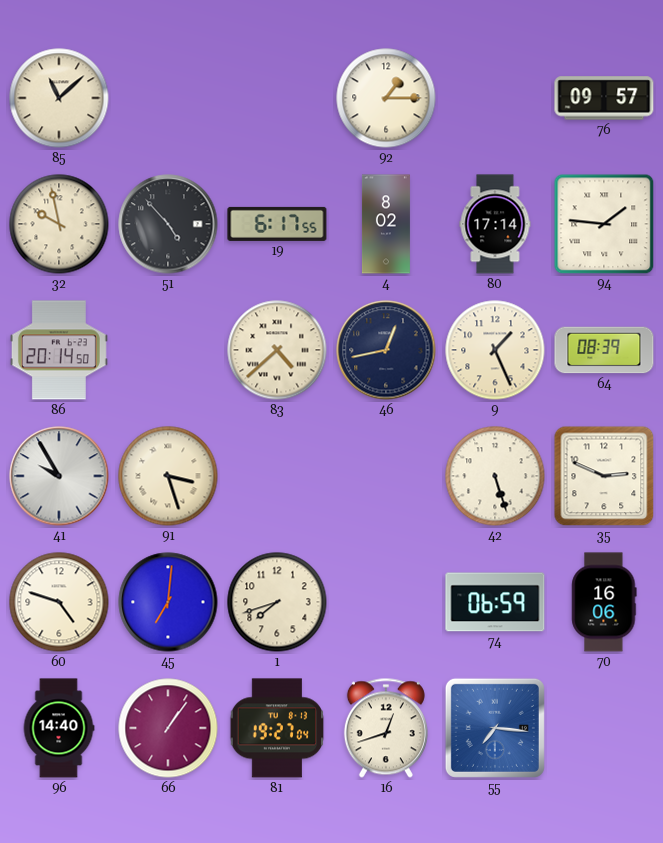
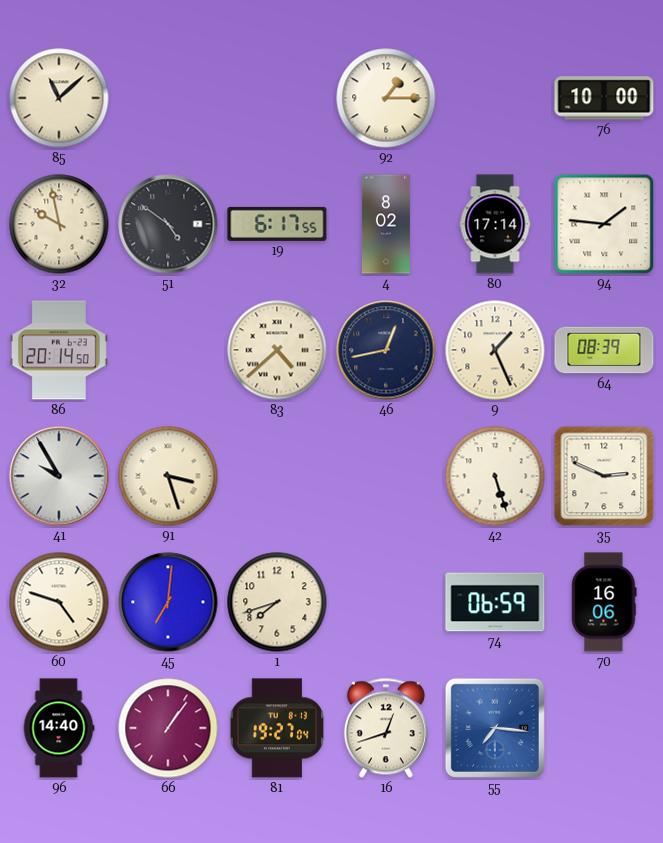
76: 09:57 -> 10:00
51: 4:53 -> 4:51
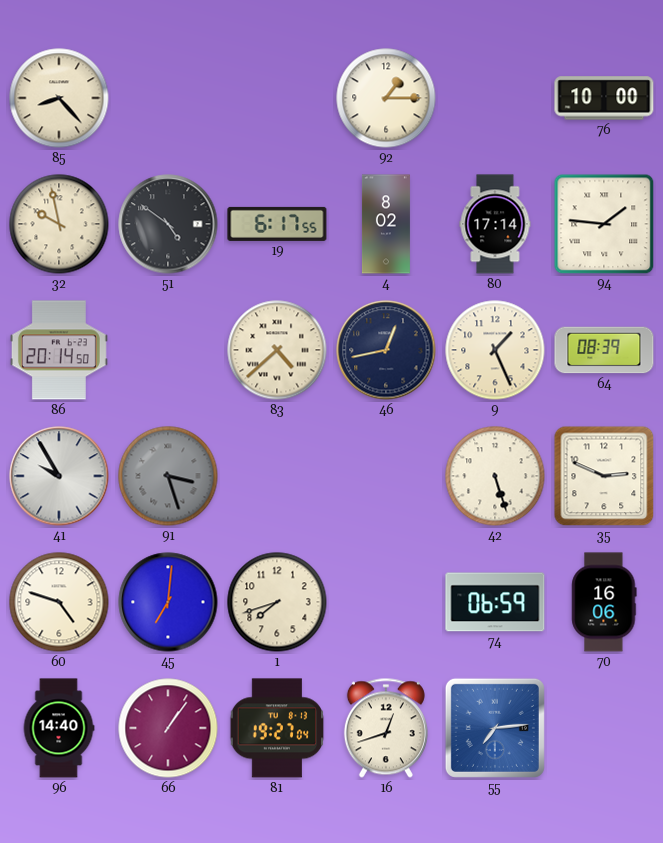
85: 11:08 -> 8:23
91 dial: cream -> grey
55: 7:16 -> 7:14
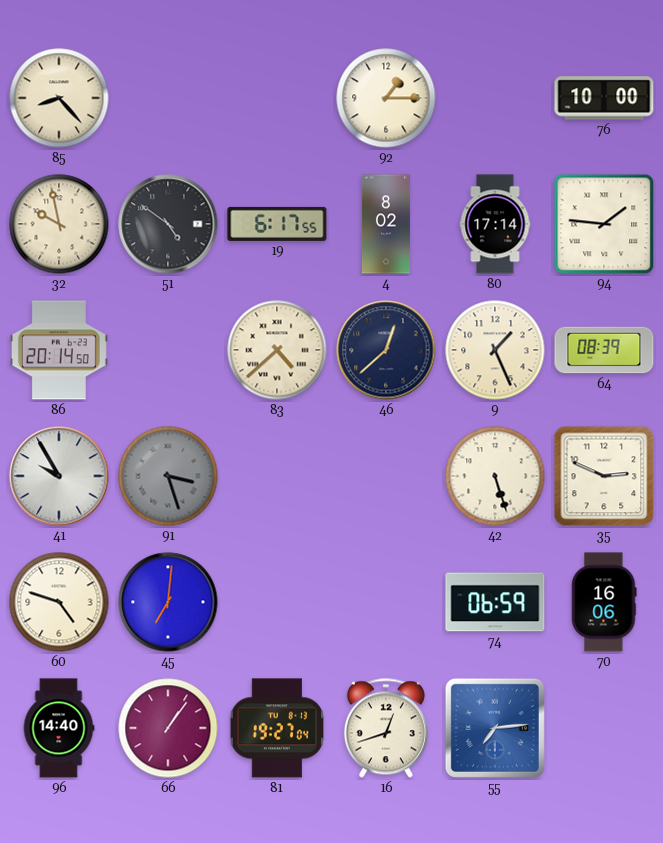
46: 12:43 -> 12:38
1: 7:42 -> none
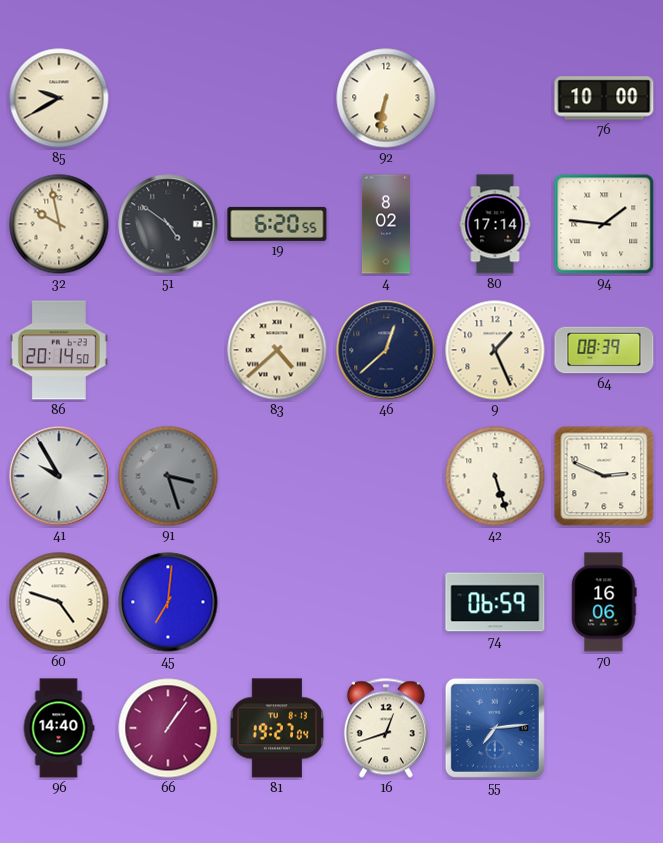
85: 8:23 -> 9:40
92: 1:15 -> 6:32
19: 6:17 -> 6:20
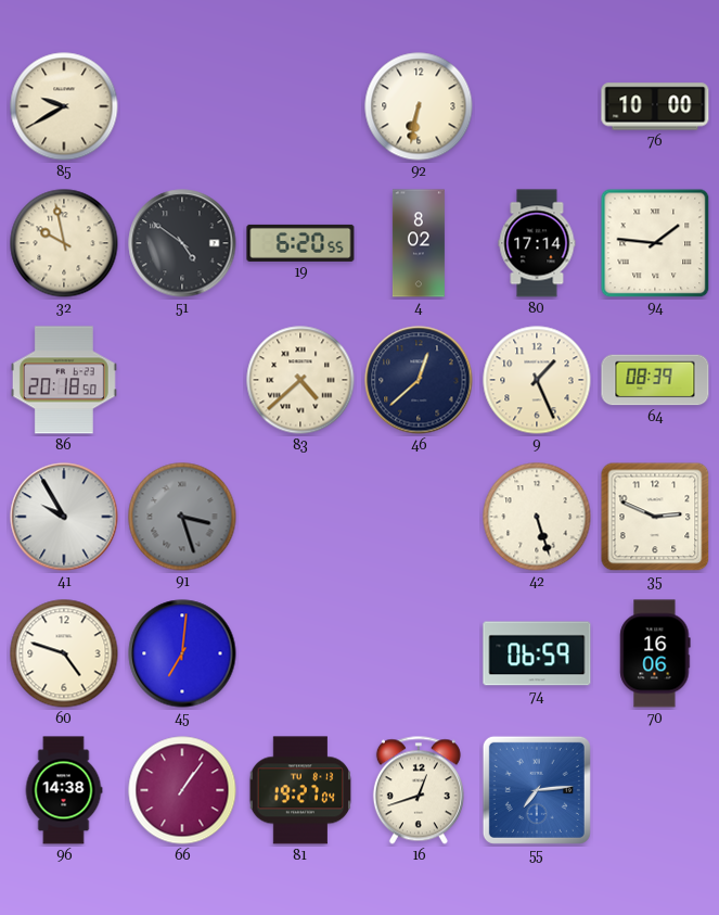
86: 20:14 -> 20:18
96: 14:40 -> 14:38
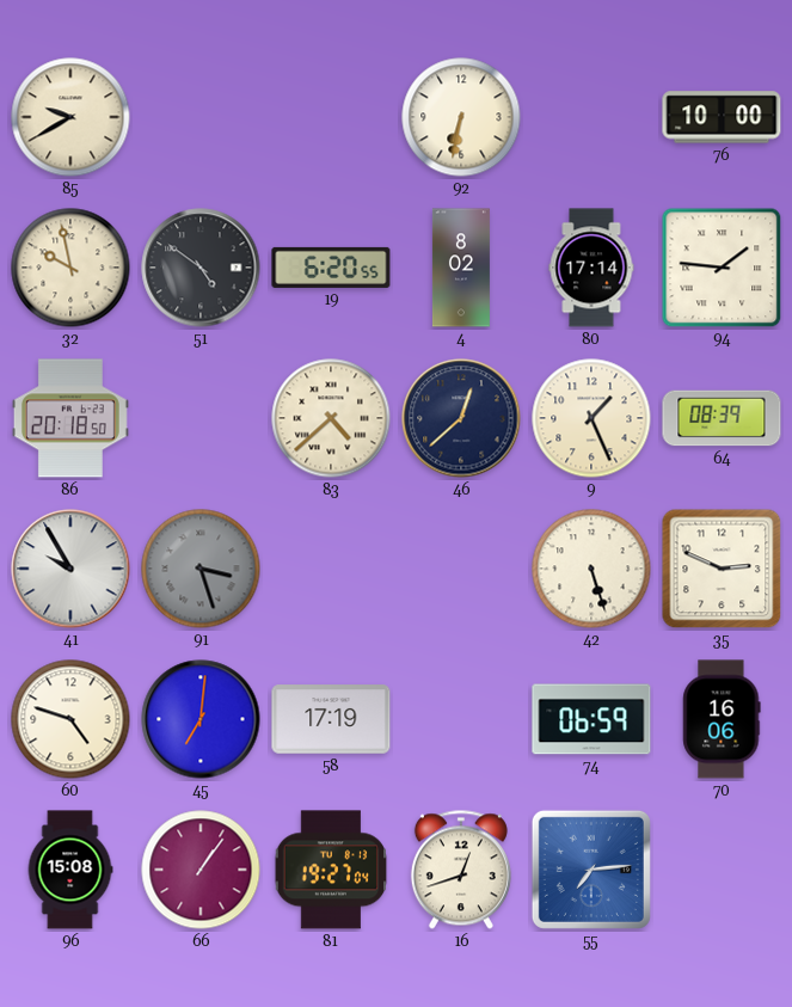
58: none -> 17:19
96: 14:38 -> 15:08
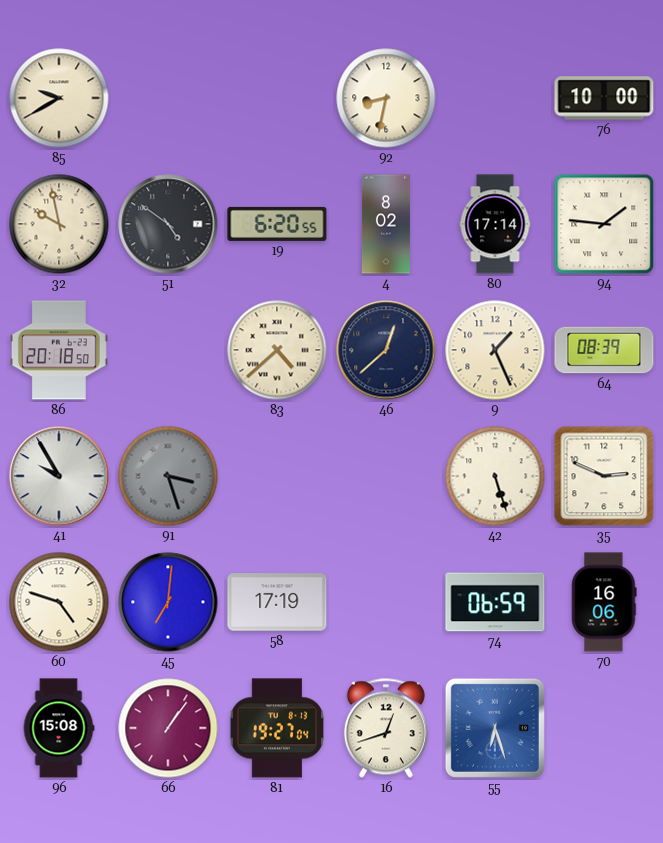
92: 6:32 -> 8:32
55: 7:14 -> 6:27
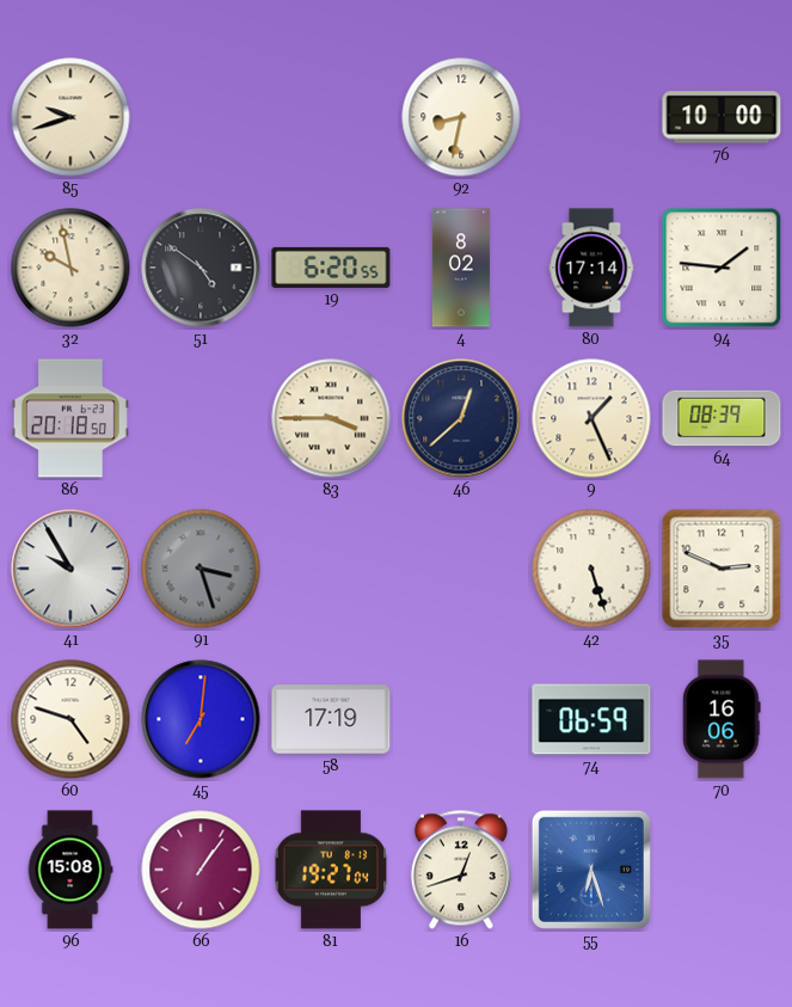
85: 9:40 -> 9:42
83: 4:38 -> 3:45
